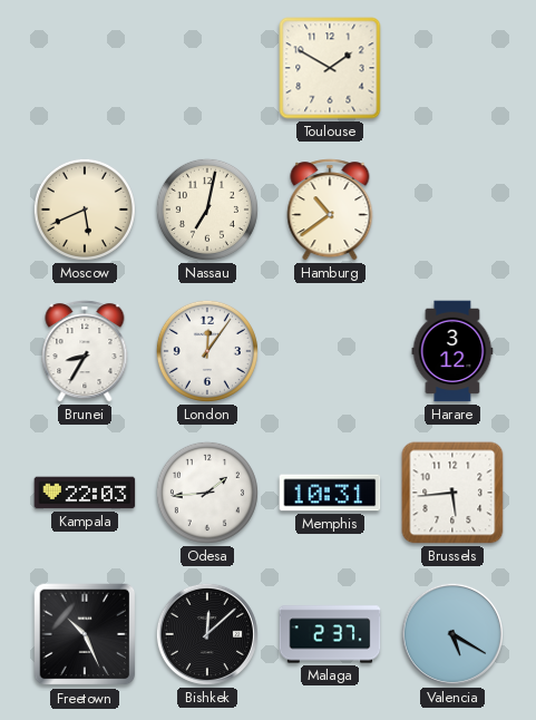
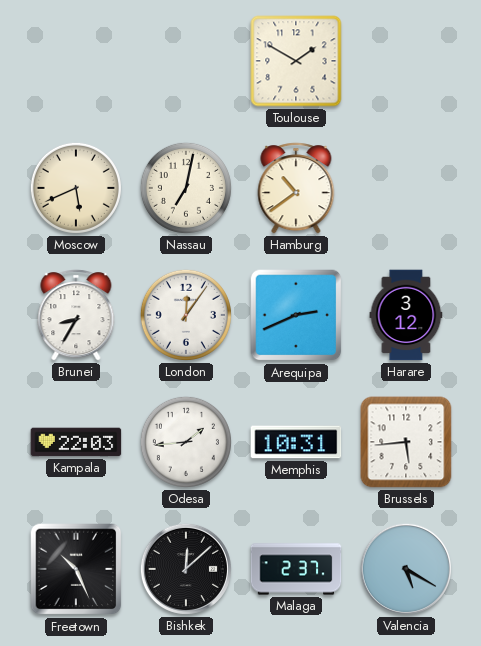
Arequipa: none -> 2:41
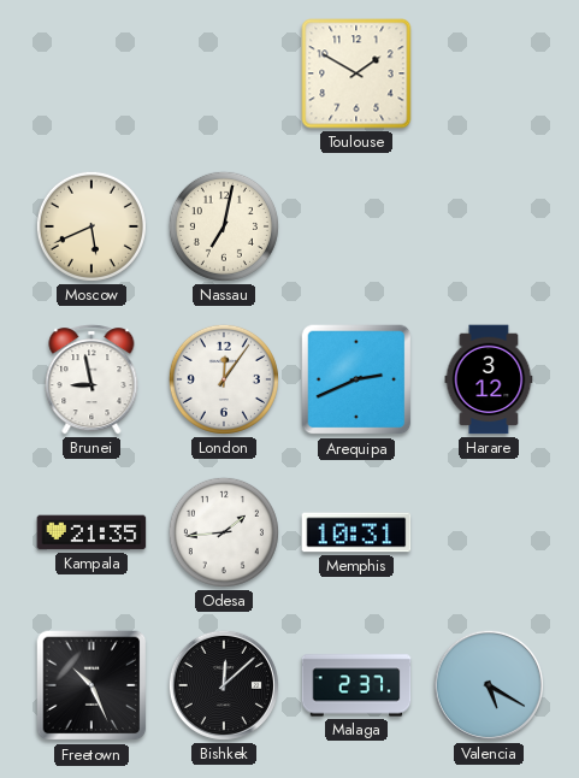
Hamburg: 10:39 -> none
Brunei: 8:35 -> 8:58
Kampala: 22:03 -> 21:35
Brussels: 5:44 -> none
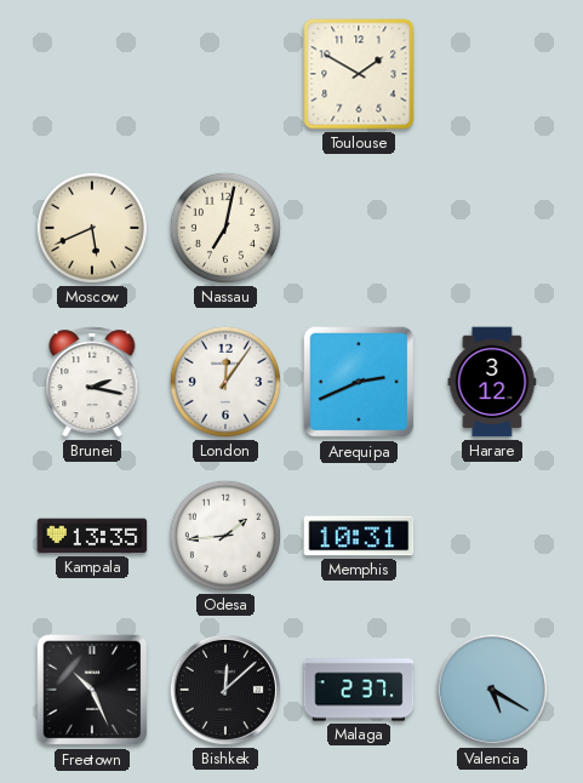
Brunei: 8:58 -> 2:17
Kampala: 21:35 -> 13:35
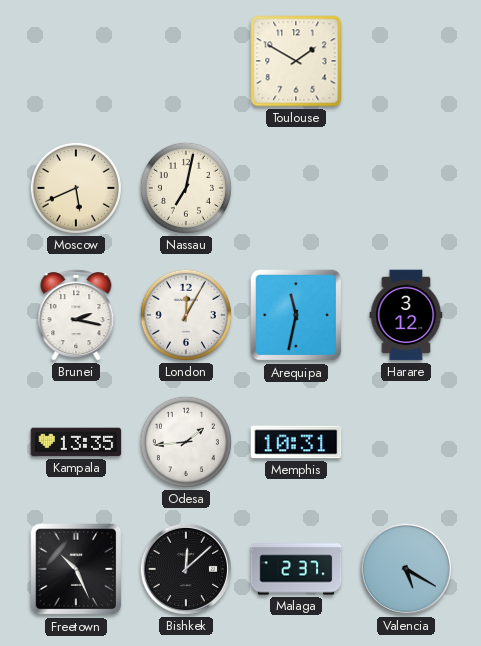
London: 12:06 -> 12:05
Arequipa: 2:41 -> 11:32
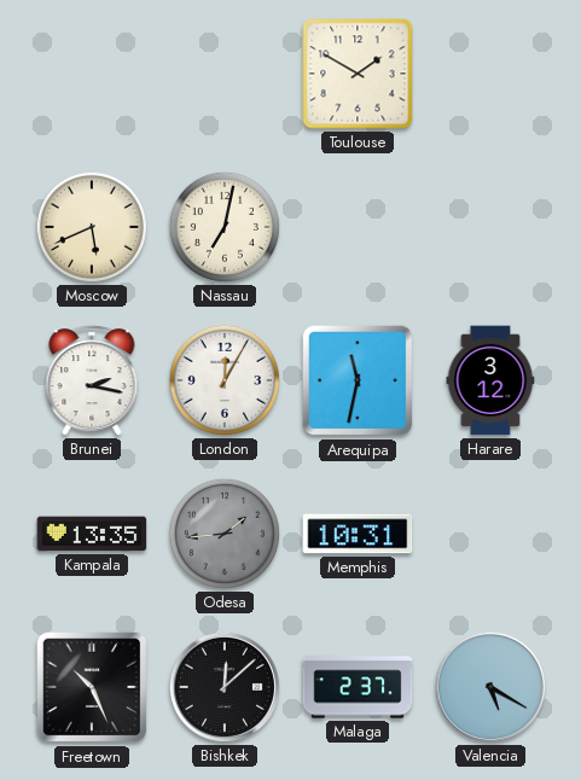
Odesa dial: white -> grey
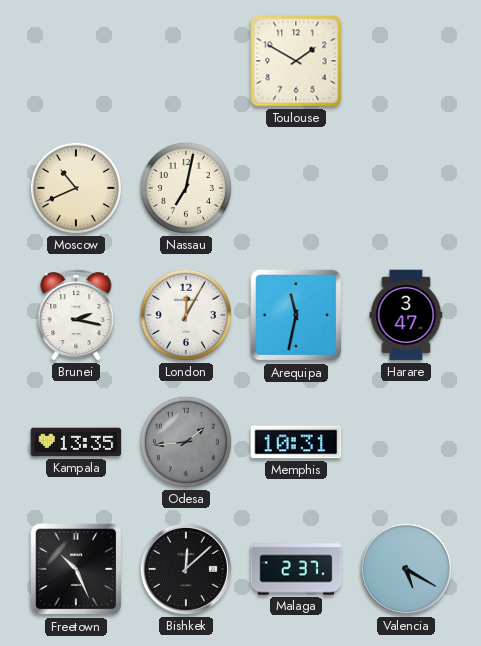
Moscow: 5:41 -> 10:41
Harare: 3:12 -> 3:47
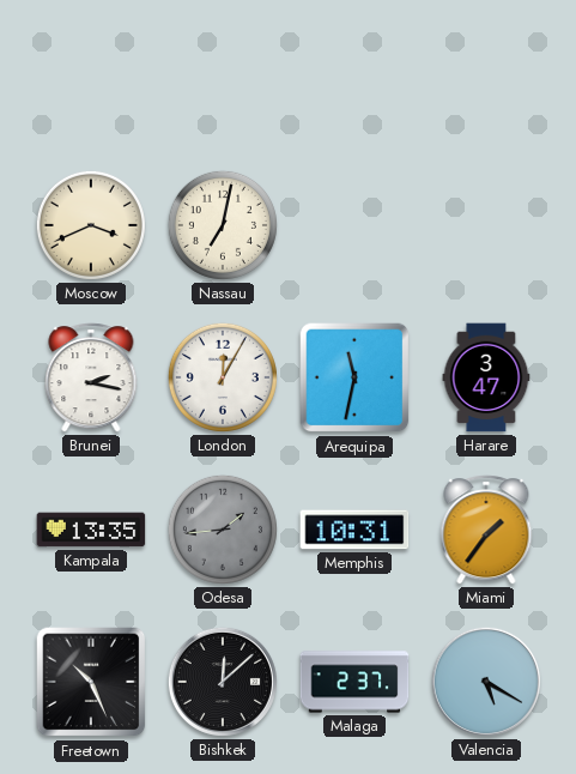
Toulouse: 1:50 -> none
Moscow: 10:41 -> 3:41
Miami: none -> 1:36
